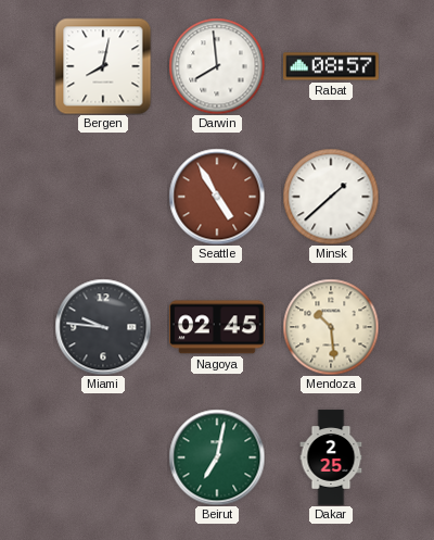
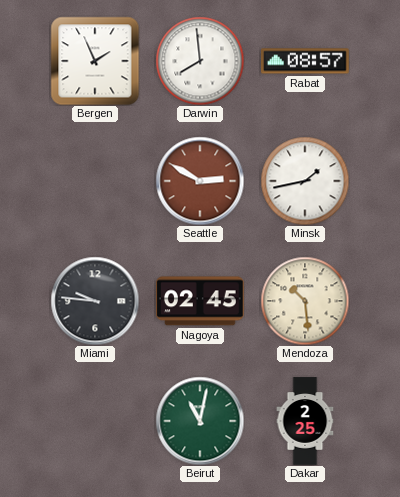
Bergen: 8:02 -> 1:56
Seattle: 4:55 -> 2:50
Minsk: 1:38 -> 1:43
Beirut: 7:02 -> 11:02
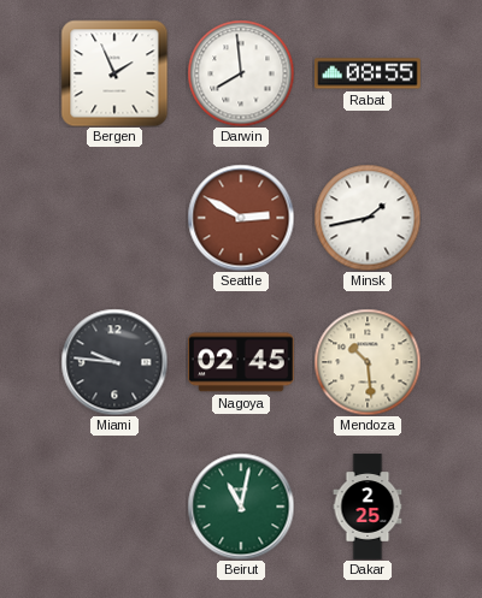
Rabat: 08:57 -> 08:55
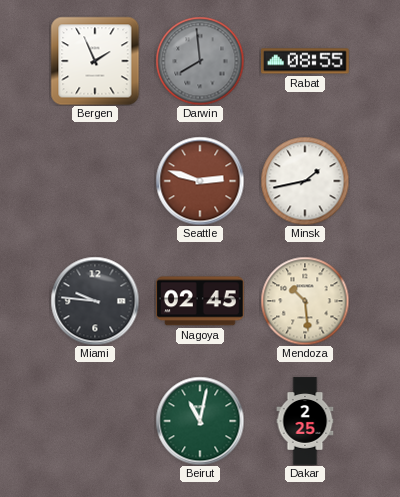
Darwin dial: white -> grey
Seattle: 2:50 -> 2:48
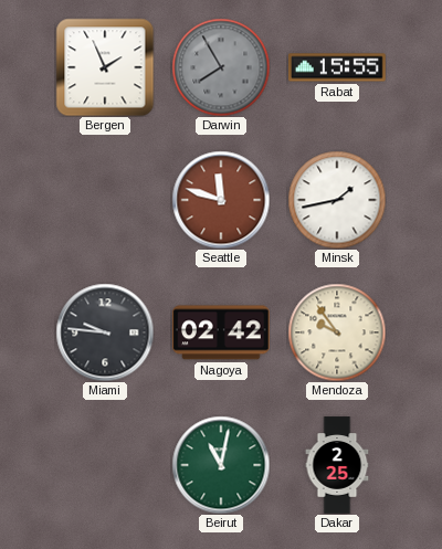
Darwin: 7:59 -> 7:55
Rabat: 08:55 -> 15:55
Seattle: 2:48 -> 11:48
Nagoya: 02:45 -> 02:42
Mendoza: 10:29 -> 9:54
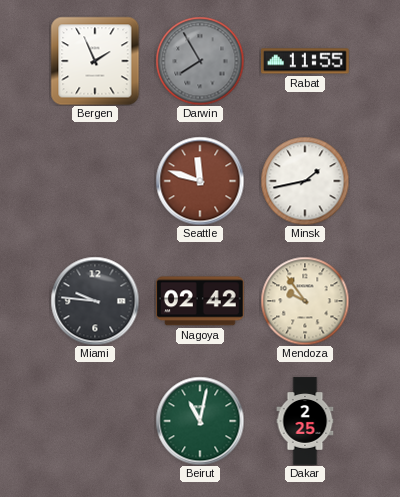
Rabat: 15:55 -> 11:55
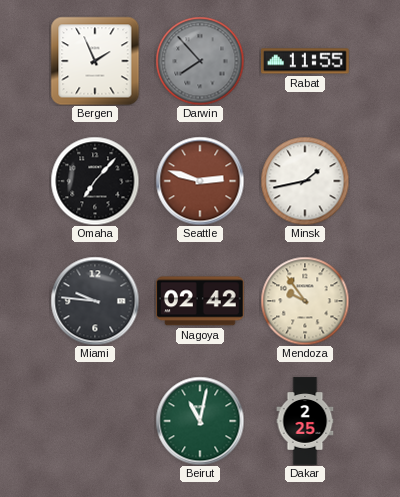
Darwin: 7:55 -> 7:53
Omaha: none -> 7:07
Seattle: 11:48 -> 2:48
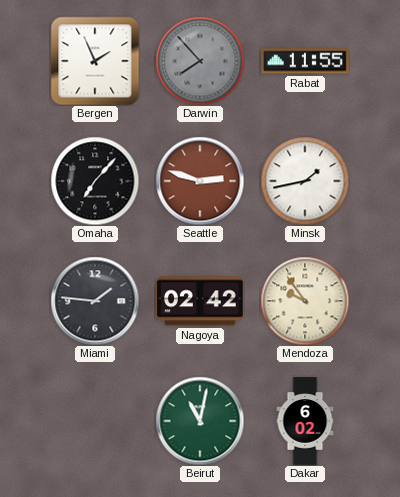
Miami: 9:46 -> 1:46
Dakar: 2:25 -> 6:02
